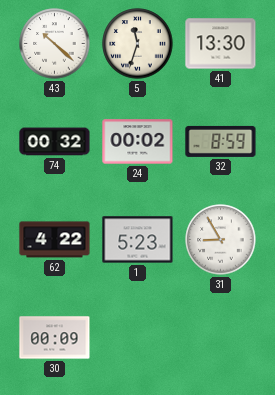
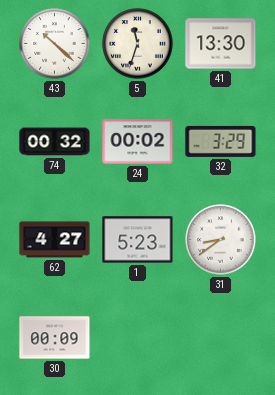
32: 8:59 -> 3:29
62: 4:22 -> 4:27
31: 8:55 -> 8:39
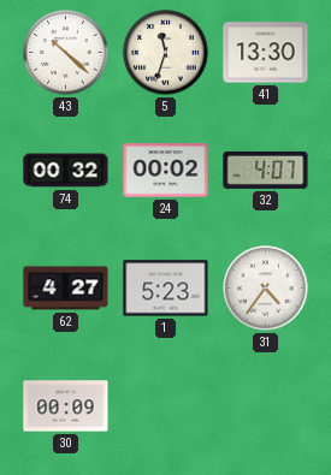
32: 3:29 -> 4:07
31: 8:39 -> 4:36
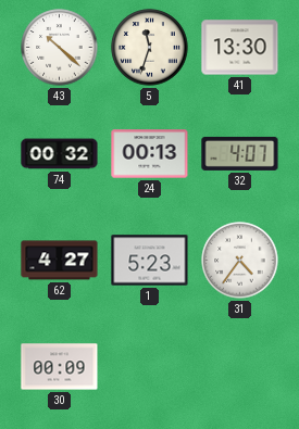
24: 00:02 -> 00:13
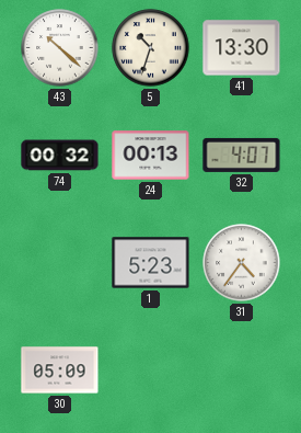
5: 11:33 -> 10:33
62: 4:27 -> none
30: 00:09 -> 05:09
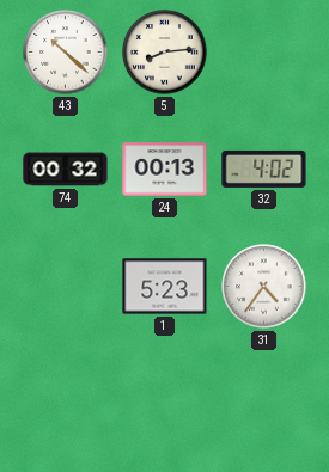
5: 10:33 -> 8:14
41: 13:30 -> none
32: 4:07 -> 4:02
30: 05:09 -> none
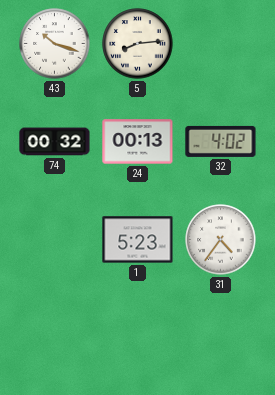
43: 10:22 -> 10:18
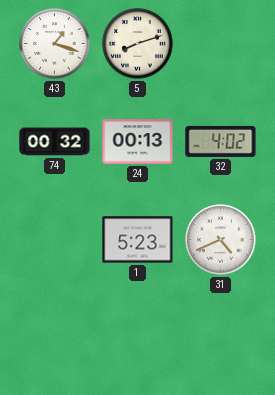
43: 10:18 -> 1:18
5: 8:14 -> 8:12
31: 4:36 -> 4:41
